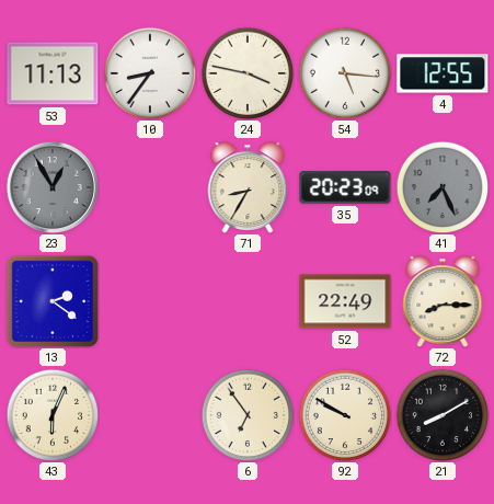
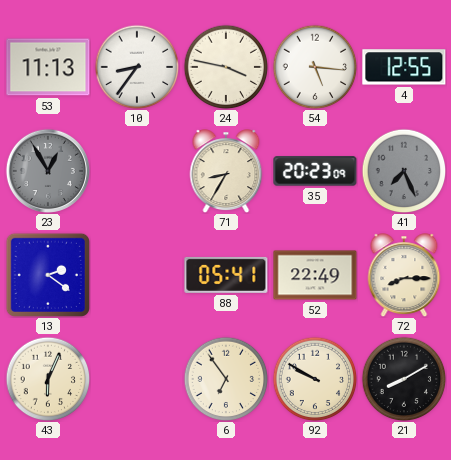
88: none -> 05:41
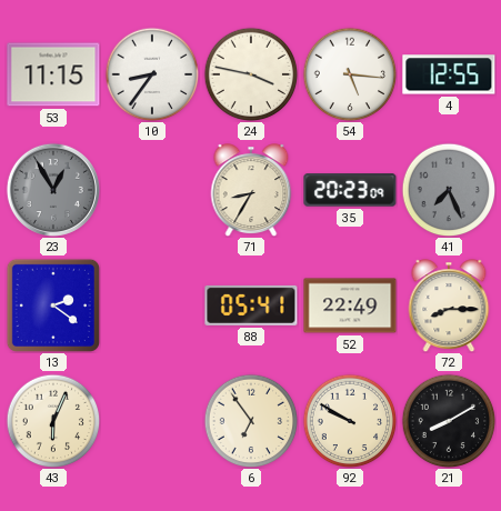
53: 11:13 -> 11:15
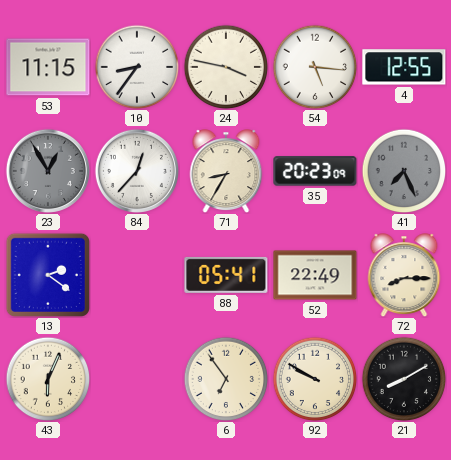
84: none -> 12:37
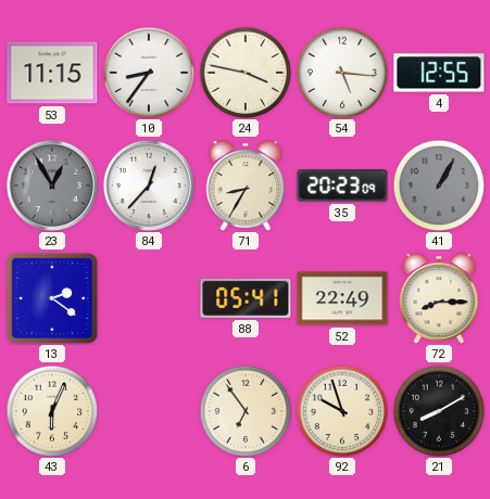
41: 7:26 -> 1:05
92: 9:50 -> 9:57
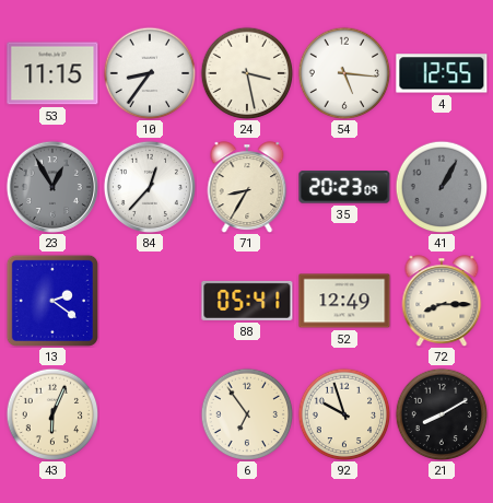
24: 3:47 -> 3:28
52: 22:49 -> 12:49
